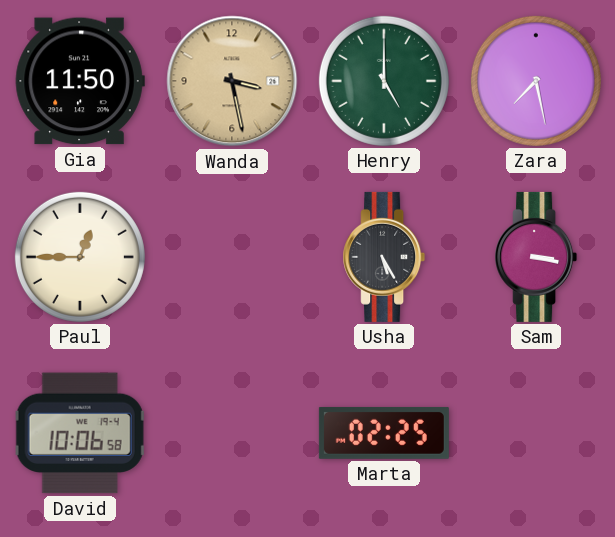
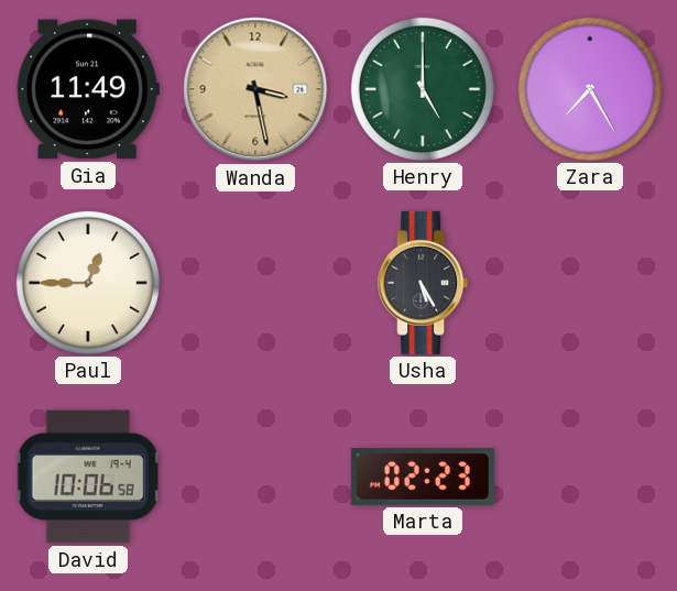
Gia: 11:50 -> 11:49
Zara: 7:28 -> 7:25
Sam: 3:17 -> none
Marta: 02:25 -> 02:23
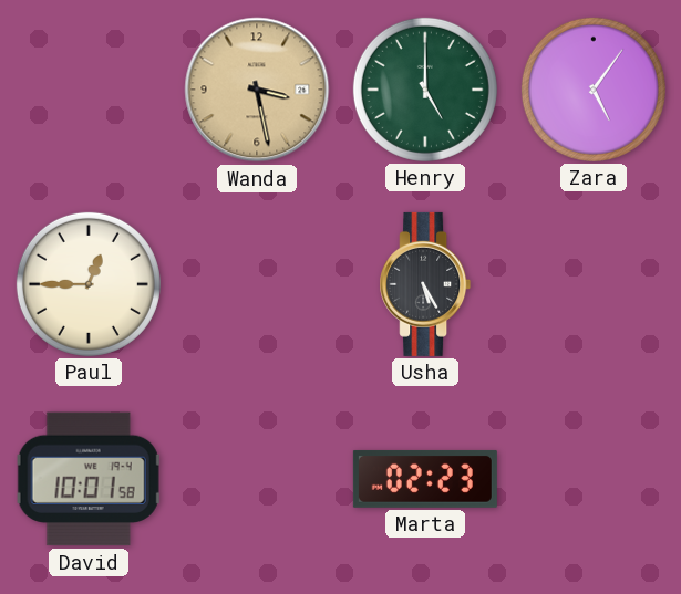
Gia: 11:49 -> none
Zara: 7:25 -> 5:06
David: 10:06 -> 10:01
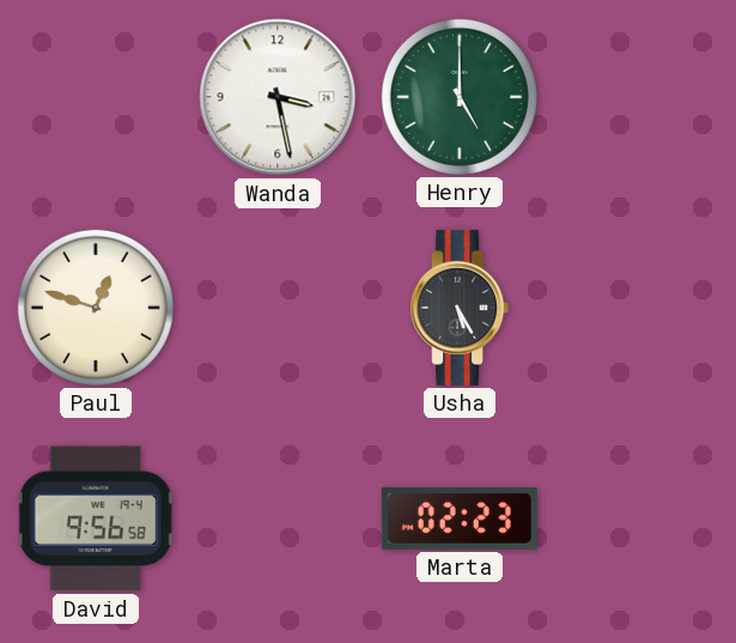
Wanda dial: champagne -> white
Zara: 5:06 -> none
Paul: 12:45 -> 12:48
David: 10:01 -> 9:56
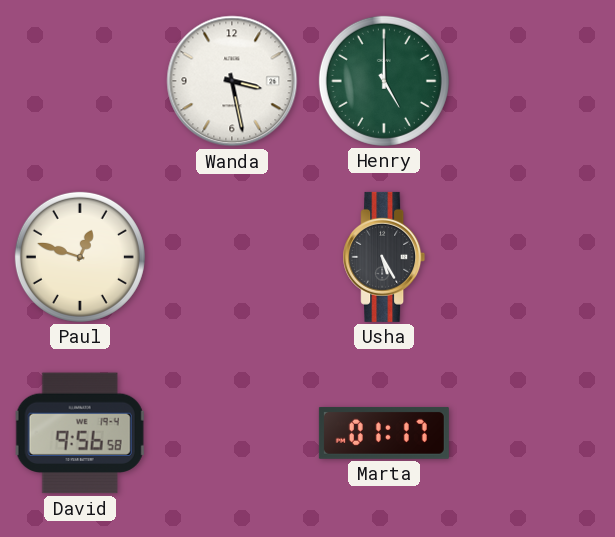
Marta: 02:23 -> 01:17
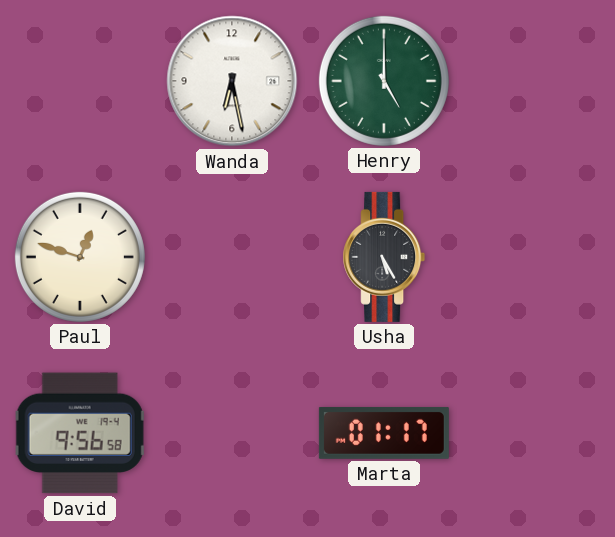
Wanda: 3:28 -> 6:28
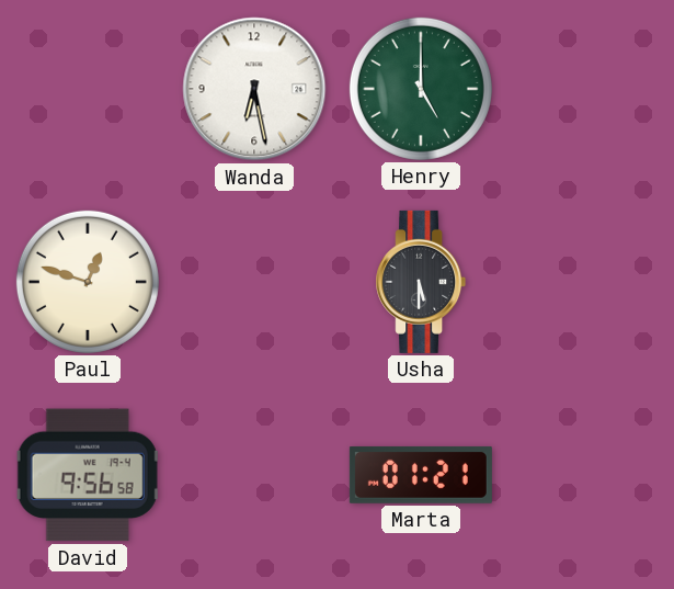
Usha: 5:25 -> 5:30
Marta: 01:17 -> 01:21
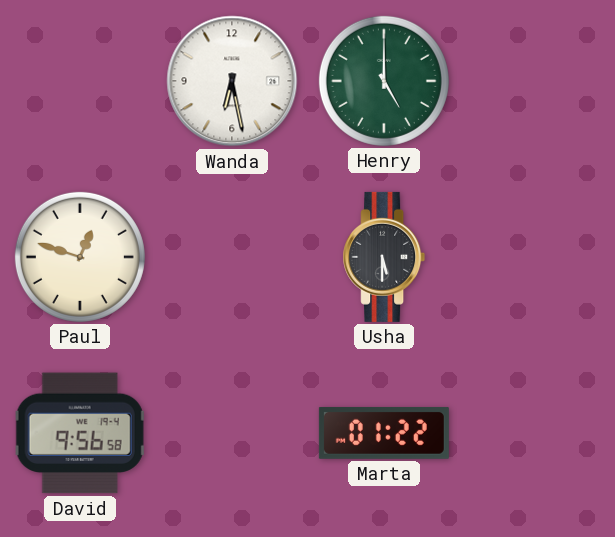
Marta: 01:21 -> 01:22
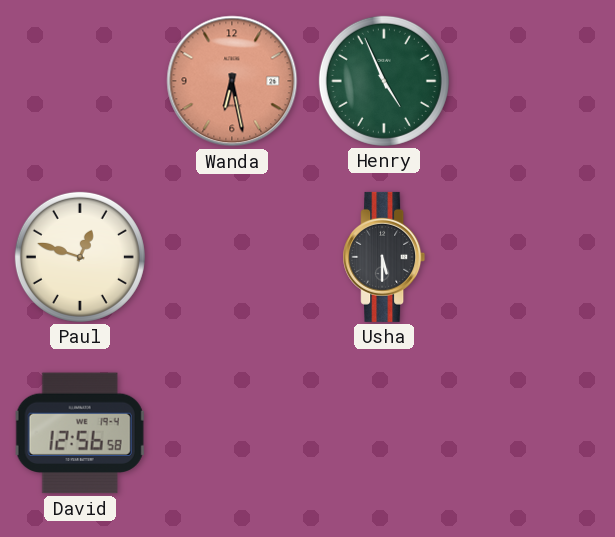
Wanda dial: white -> salmon
Henry: 5:00 -> 4:56
David: 9:56 -> 12:56
Marta: 01:22 -> none
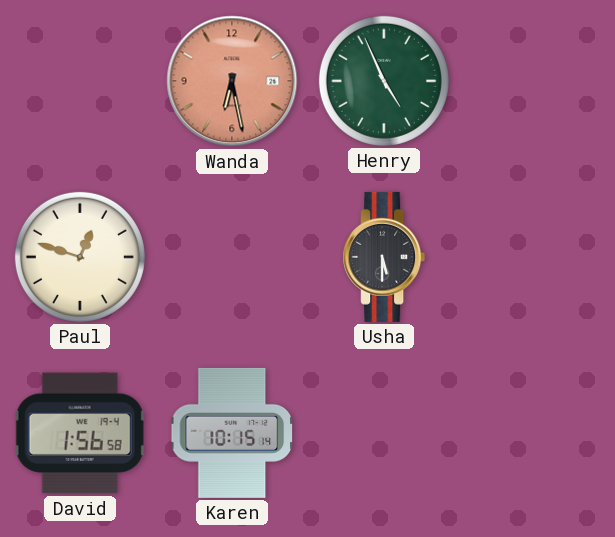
David: 12:56 -> 1:56
Karen: none -> 10:15
